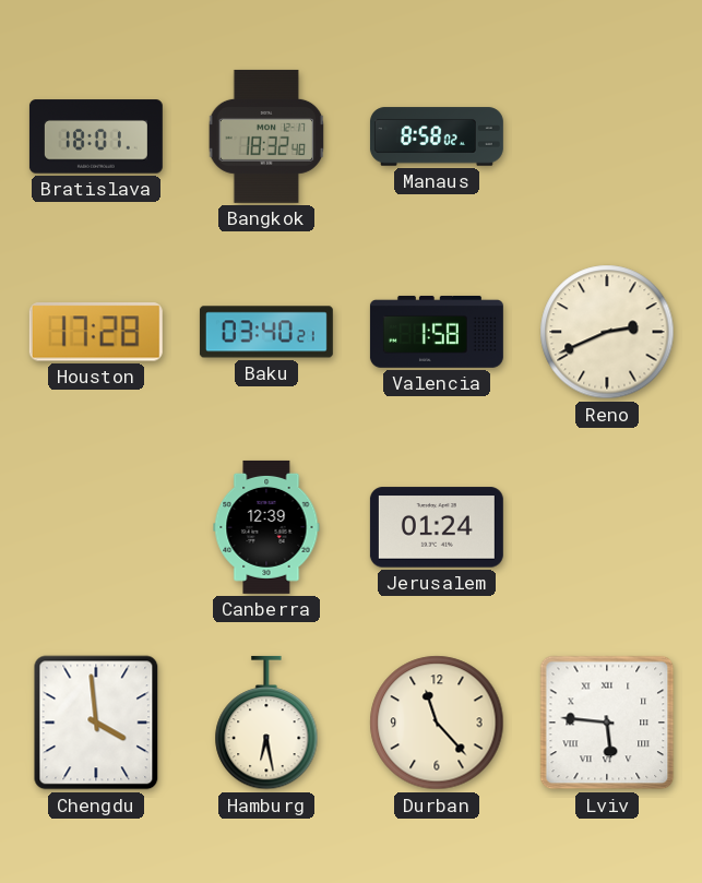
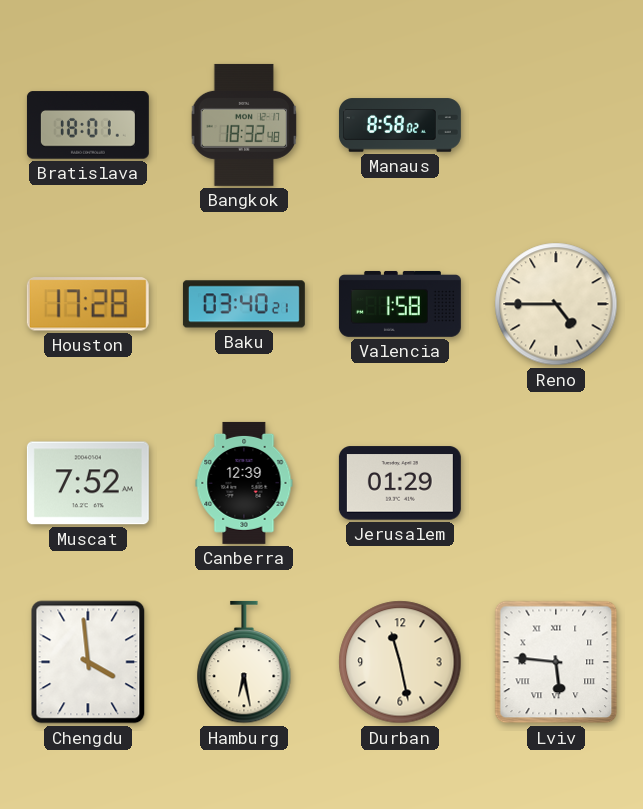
Reno: 2:41 -> 4:45
Muscat: none -> 7:52
Jerusalem: 01:24 -> 01:29
Durban: 11:23 -> 11:28
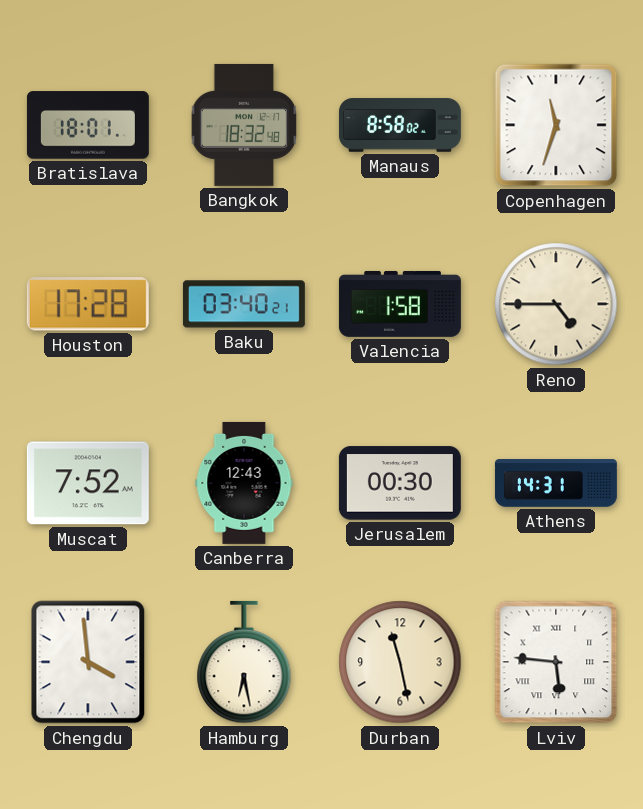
Copenhagen: none -> 11:33
Canberra: 12:39 -> 12:43
Jerusalem: 01:29 -> 00:30
Athens: none -> 14:31
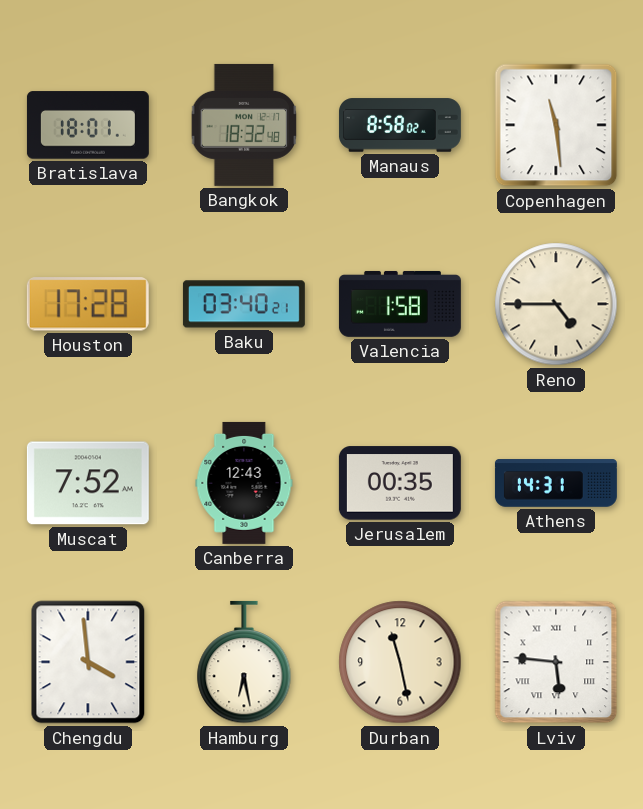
Copenhagen: 11:33 -> 11:29
Jerusalem: 00:30 -> 00:35
